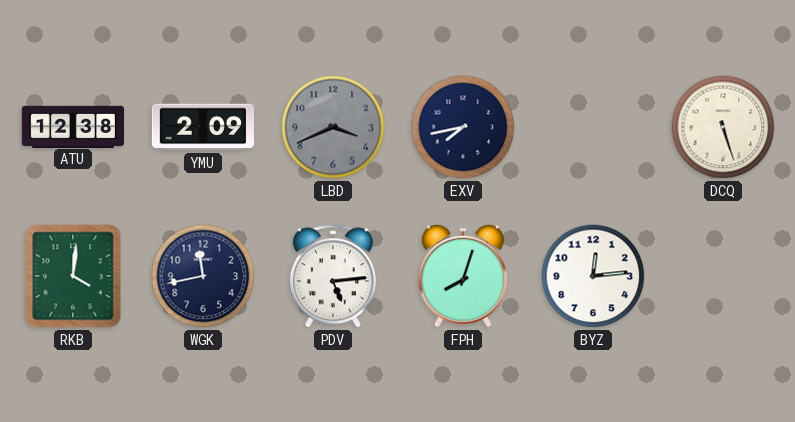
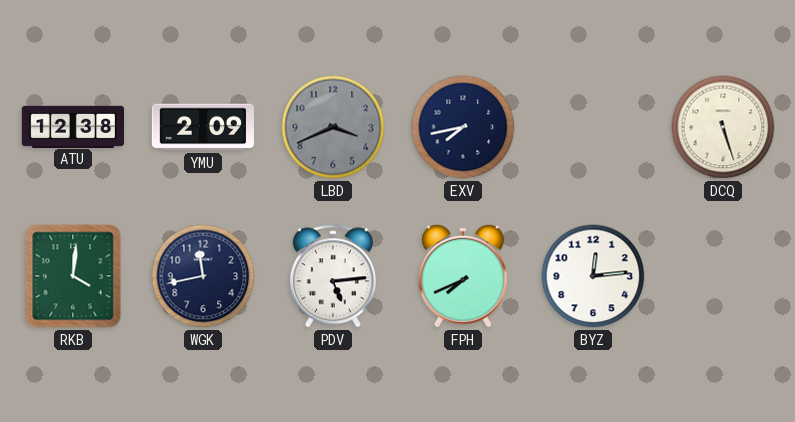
FPH: 8:03 -> 7:41
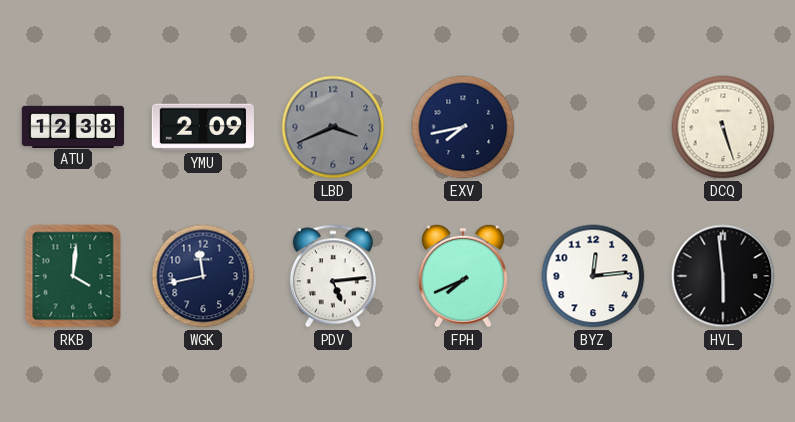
HVL: none -> 5:59
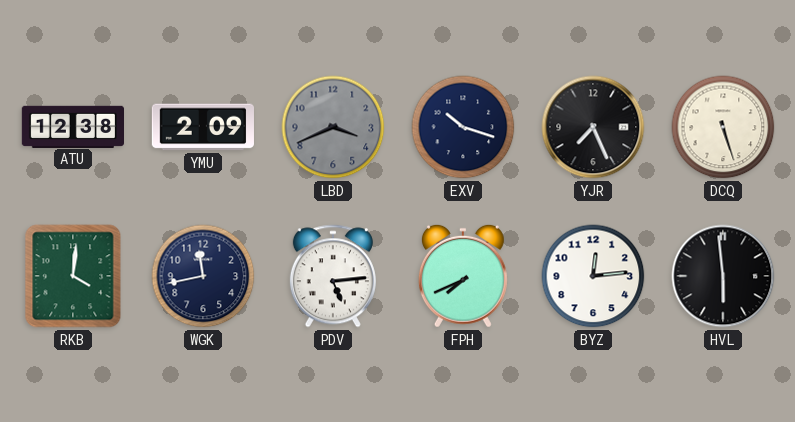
EXV: 7:43 -> 10:18
YJR: none -> 7:26
